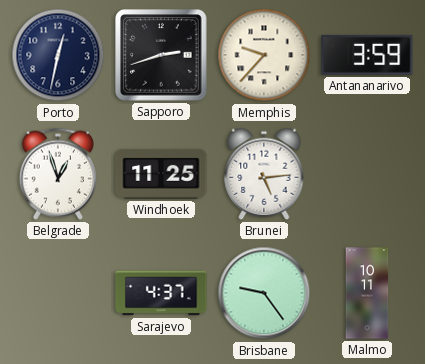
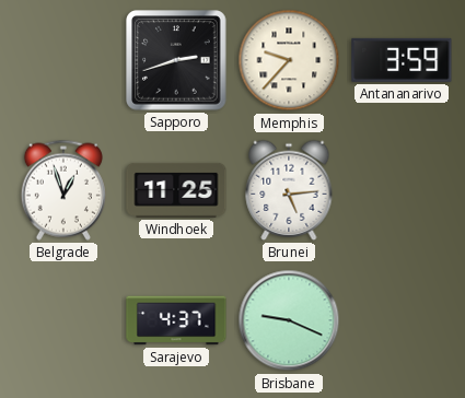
Porto: 12:32 -> none
Brisbane: 9:24 -> 9:19
Malmo: 10:11 -> none
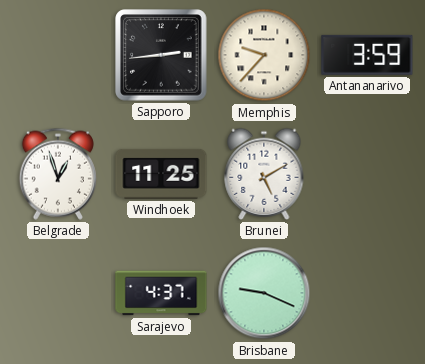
Sapporo: 2:42 -> 2:44
Brunei: 5:14 -> 5:10
